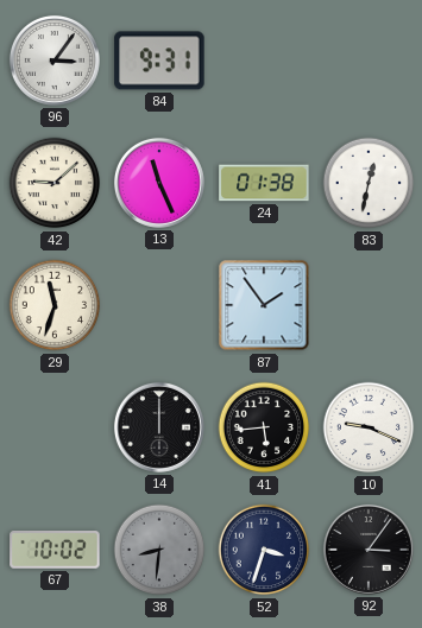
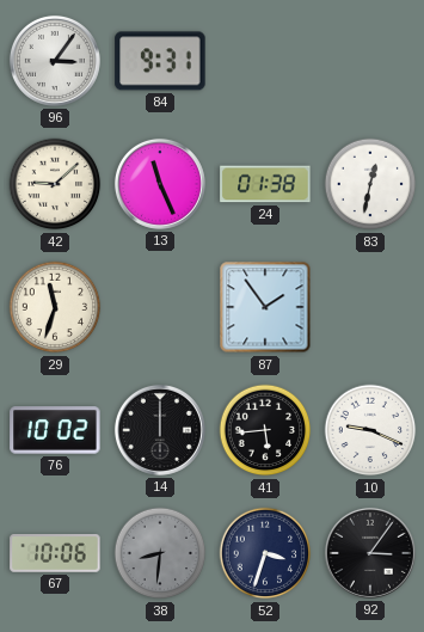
76: none -> 10:02
67: 10:02 -> 10:06
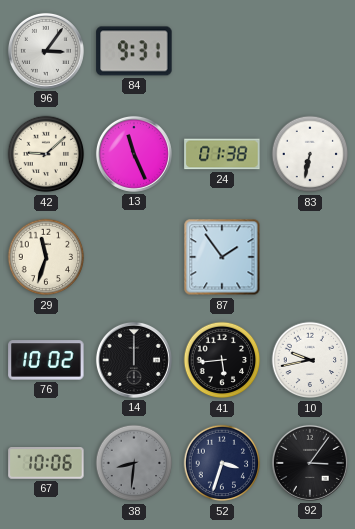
83: 12:32 -> 6:32
10: 9:19 -> 9:43
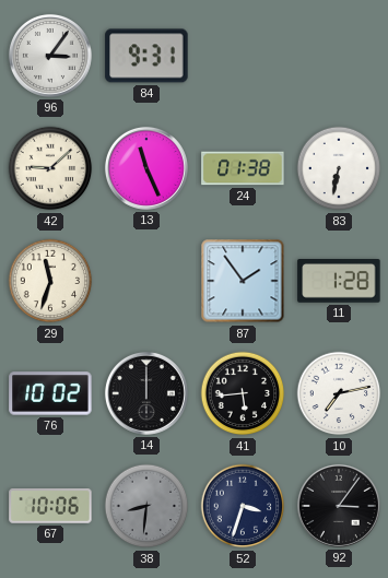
11: none -> 1:28
10: 9:43 -> 7:13
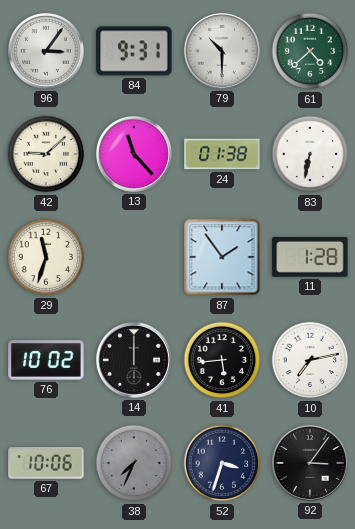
79: none -> 10:30
61: none -> 4:38
13: 11:26 -> 11:23
38: 8:31 -> 7:34
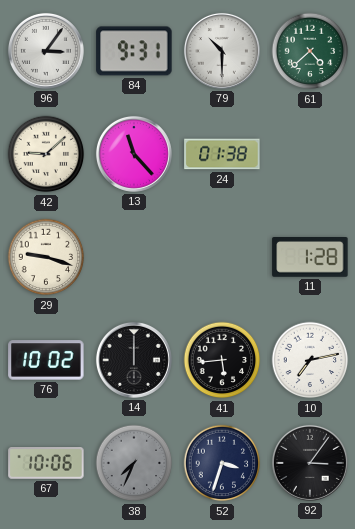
83: 6:32 -> none
29: 11:33 -> 9:18
87: 1:54 -> none
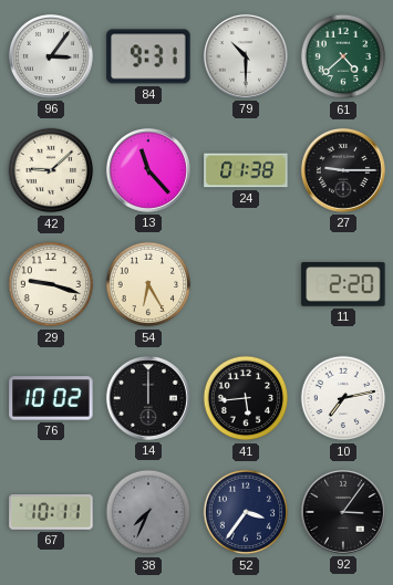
27: none -> 9:15
54: none -> 6:25
11: 1:28 -> 2:20
67: 10:06 -> 10:11
52: 3:33 -> 3:36
